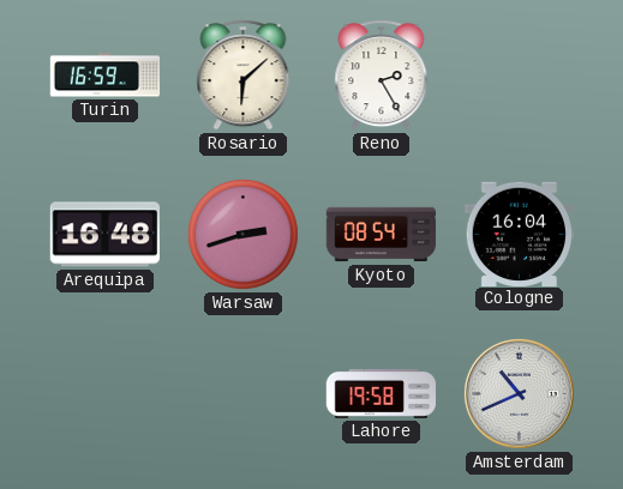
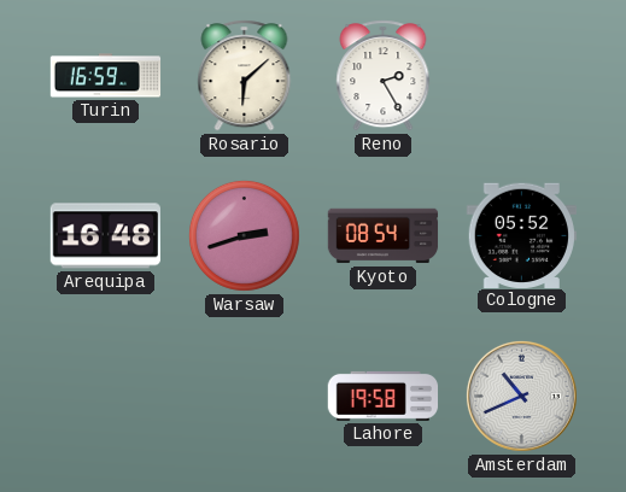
Cologne: 16:04 -> 05:52
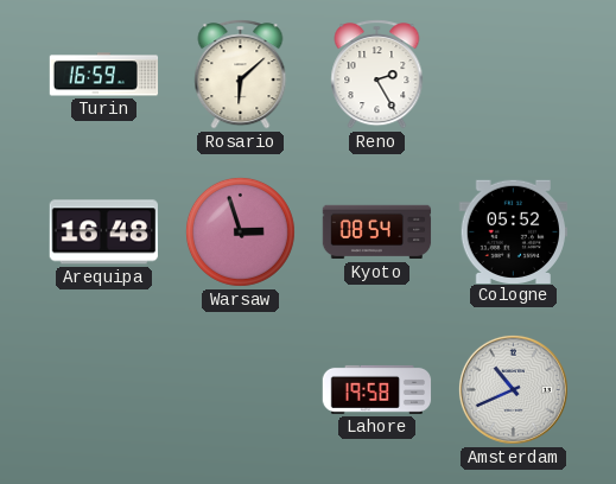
Warsaw: 2:42 -> 2:57
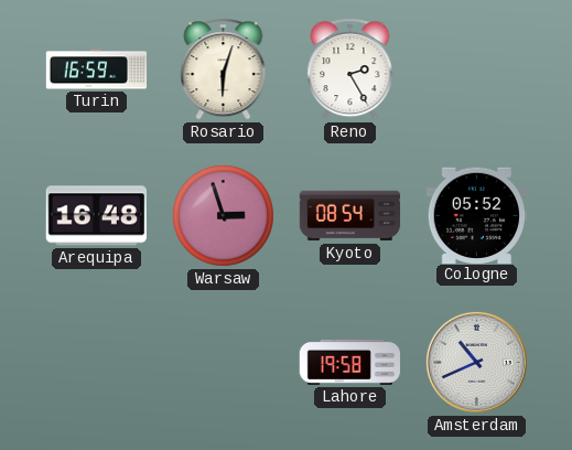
Rosario: 6:08 -> 6:03
